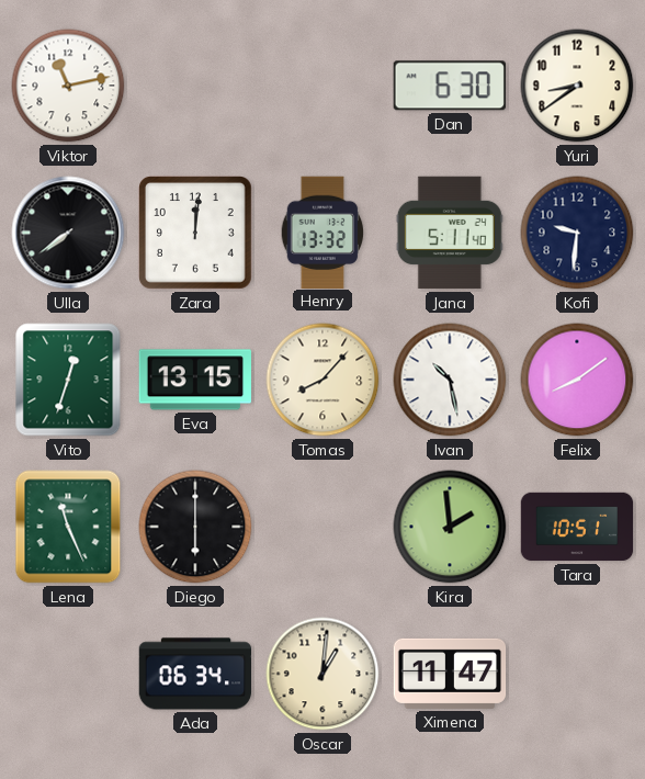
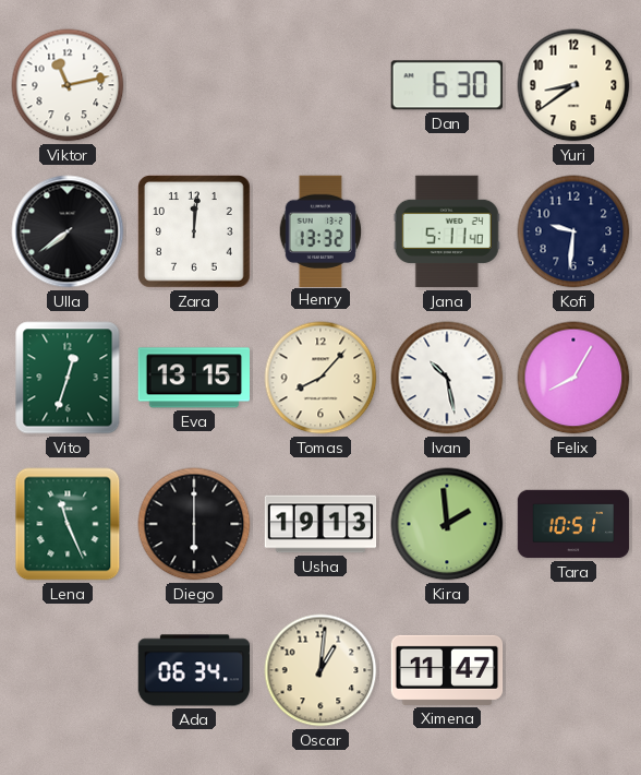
Felix: 8:09 -> 8:05
Usha: none -> 19:13
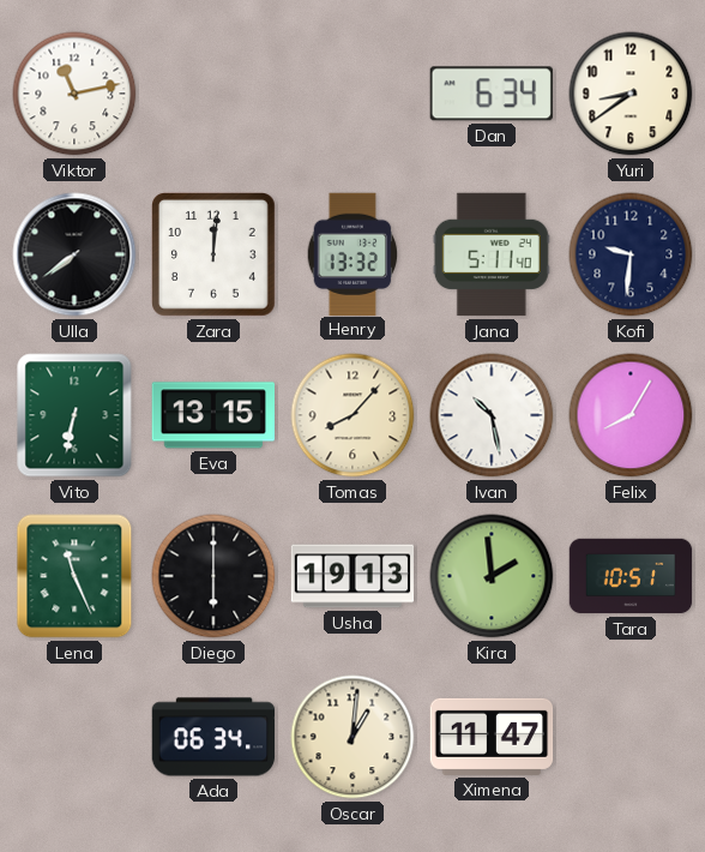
Dan: 6:30 -> 6:34
Vito: 12:33 -> 6:32
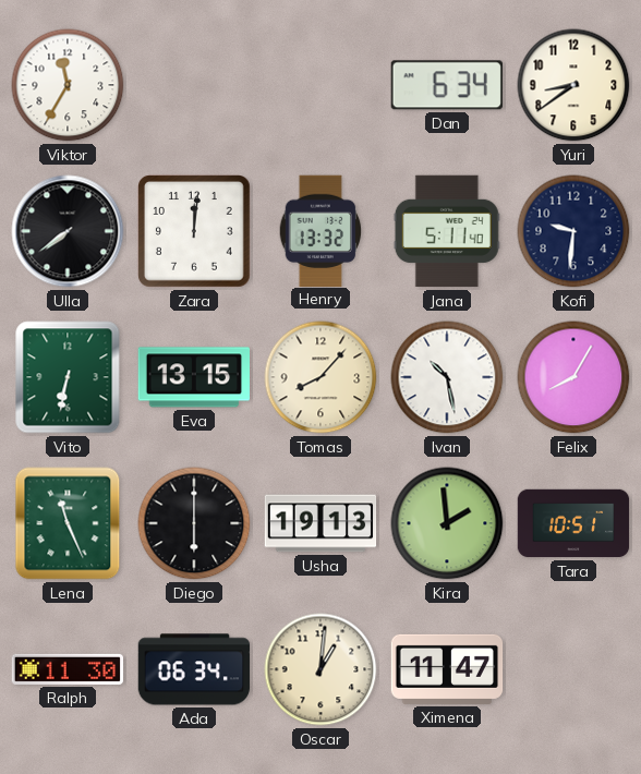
Viktor: 11:13 -> 11:35
Ralph: none -> 11:30
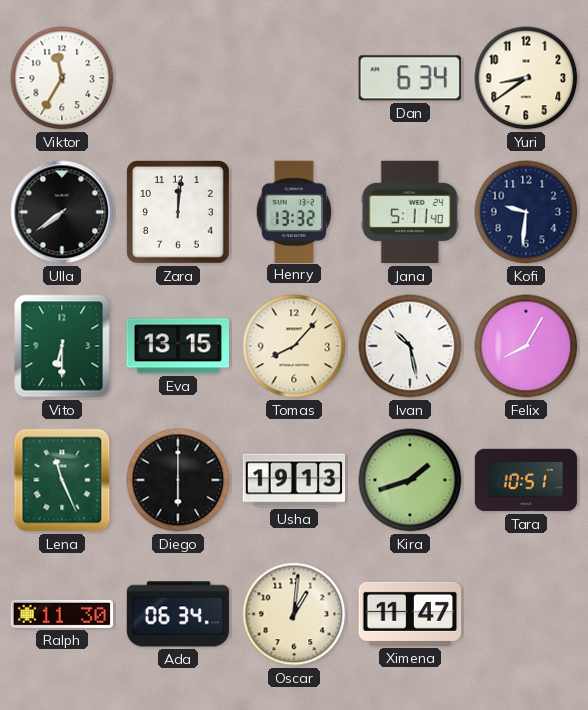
Vito: 6:32 -> 6:30
Kira: 1:59 -> 1:42
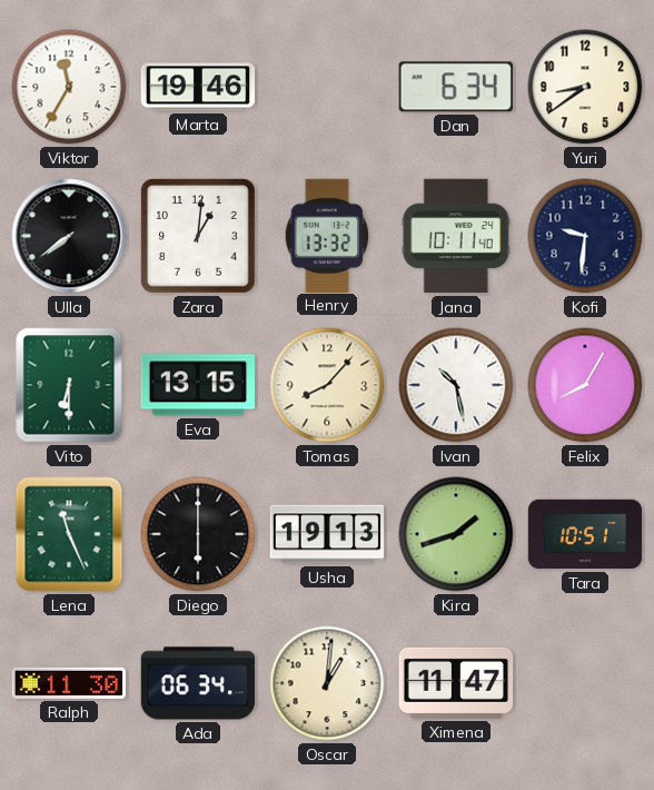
Marta: none -> 19:46
Zara: 12:01 -> 1:01
Jana: 5:11 -> 10:11
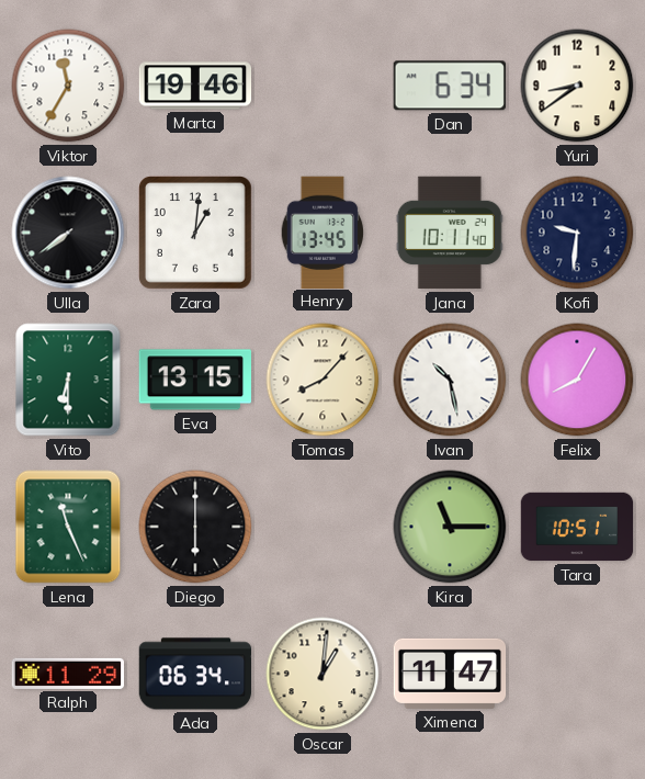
Henry: 13:32 -> 13:45
Usha: 19:13 -> none
Kira: 1:42 -> 11:15
Ralph: 11:30 -> 11:29
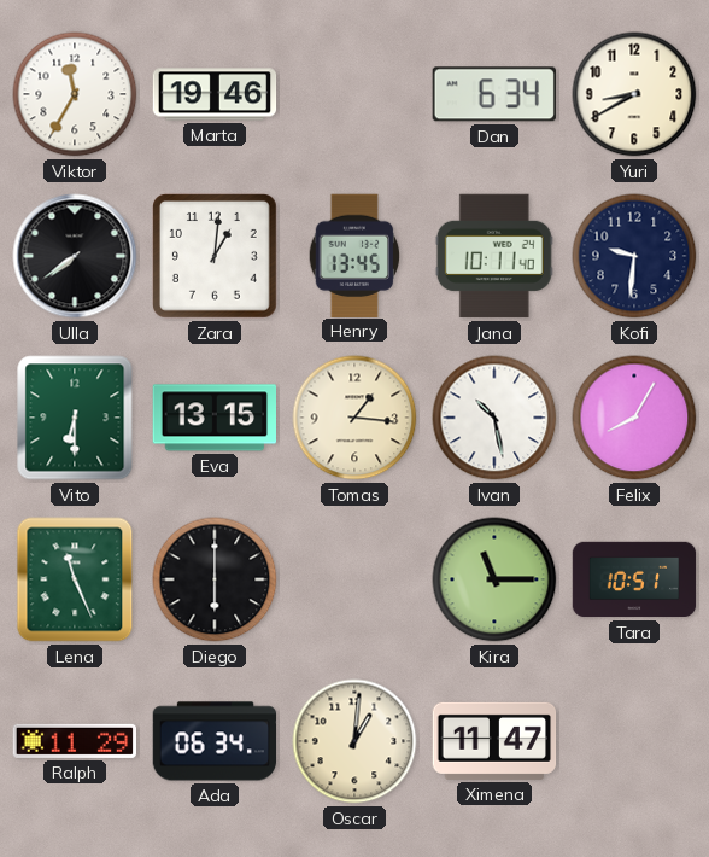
Yuri: 8:39 -> 8:40
Tomas: 8:07 -> 1:16
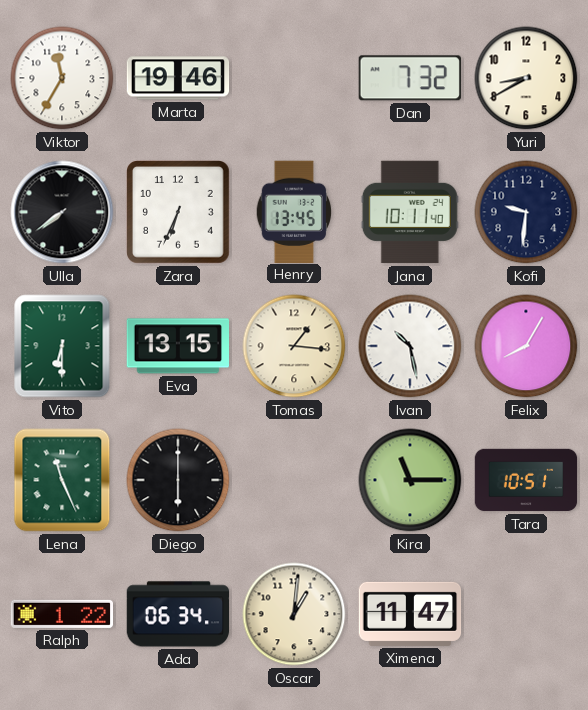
Dan: 6:34 -> 7:32
Zara: 1:01 -> 6:34
Ralph: 11:29 -> 1:22
